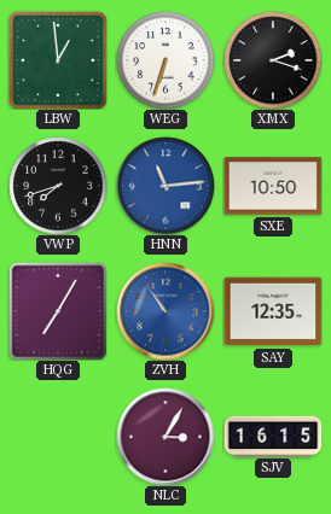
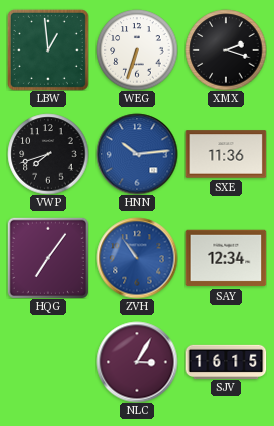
HNN: 11:14 -> 10:14
SXE: 10:50 -> 11:36
HQG: 7:05 -> 7:06
SAY: 12:35 -> 12:34
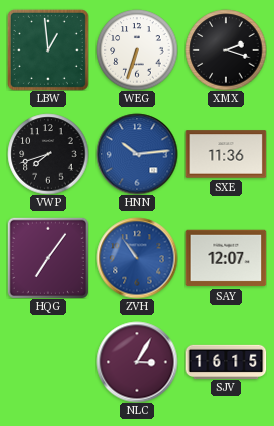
SAY: 12:34 -> 12:07
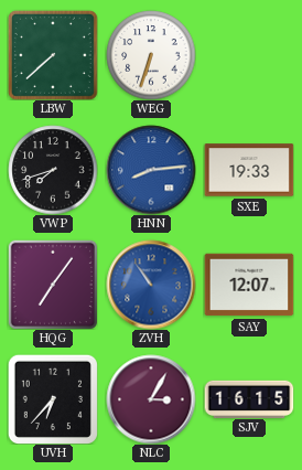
LBW: 12:59 -> 7:38
XMX: 2:18 -> none
HNN: 10:14 -> 8:14
SXE: 11:36 -> 19:33
UVH: none -> 6:37
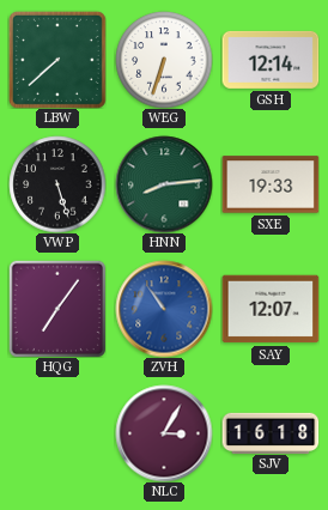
GSH: none -> 12:14
VWP: 7:42 -> 5:27
HNN dial: blue -> green
UVH: 6:37 -> none
SJV: 16:15 -> 16:18
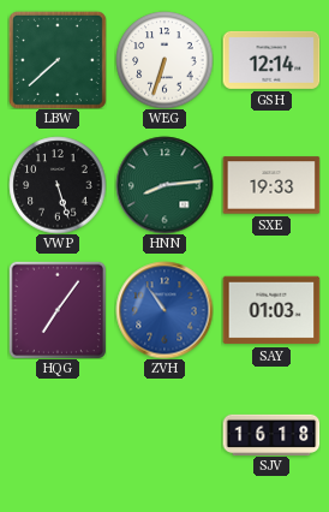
SAY: 12:07 -> 01:03
NLC: 3:05 -> none
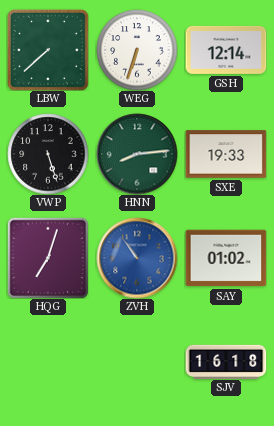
HQG: 7:06 -> 7:03
SAY: 01:03 -> 01:02
